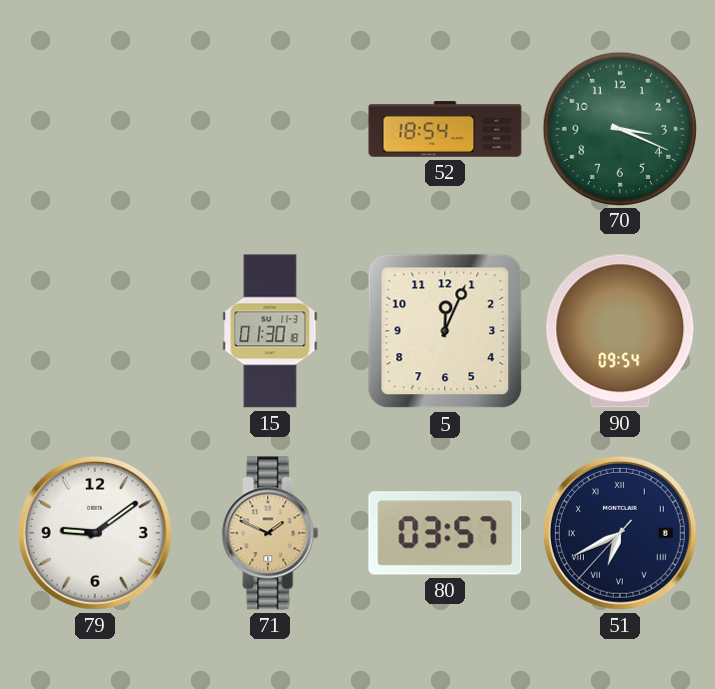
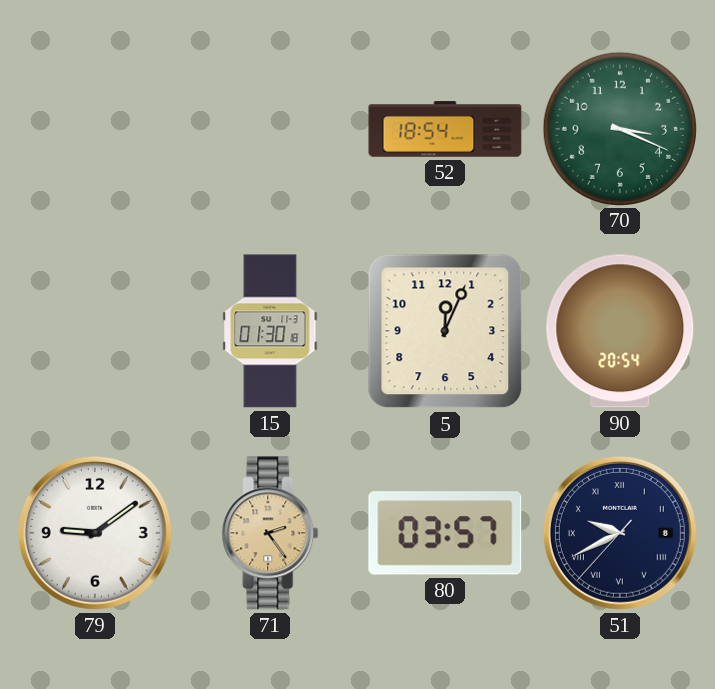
90: 09:54 -> 20:54
71: 1:49 -> 2:24
51: 6:40 -> 9:40
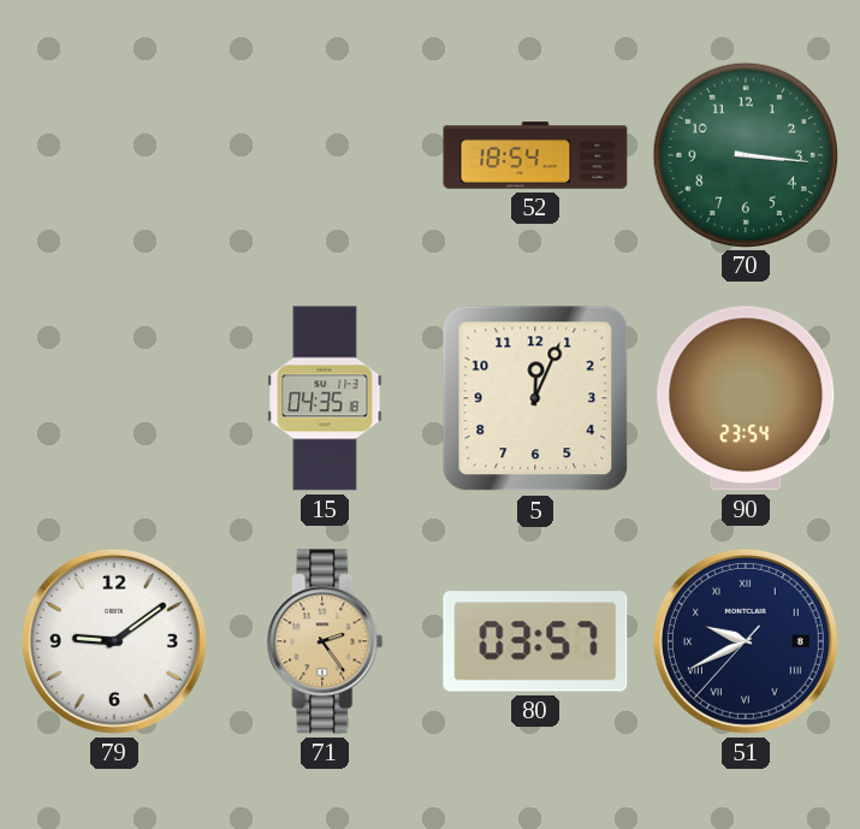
70: 3:19 -> 3:16
15: 01:30 -> 04:35
90: 20:54 -> 23:54
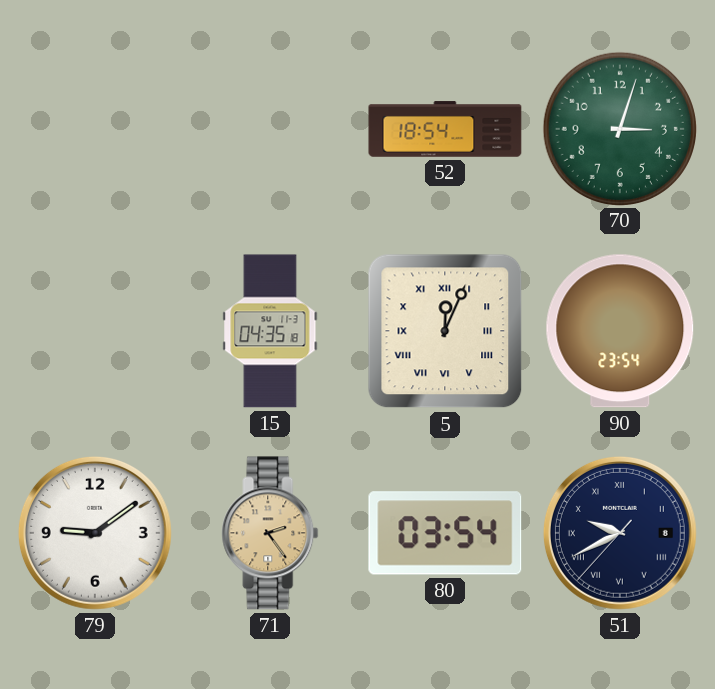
70: 3:16 -> 3:03
5 numerals: Arabic -> Roman
80: 03:57 -> 03:54
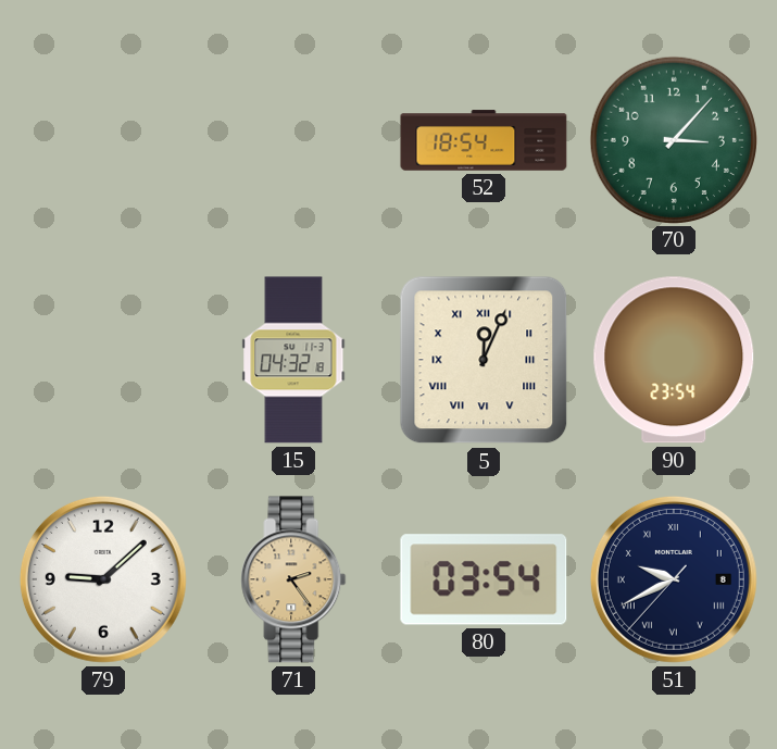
70: 3:03 -> 3:07
15: 04:35 -> 04:32
79: 9:09 -> 9:08
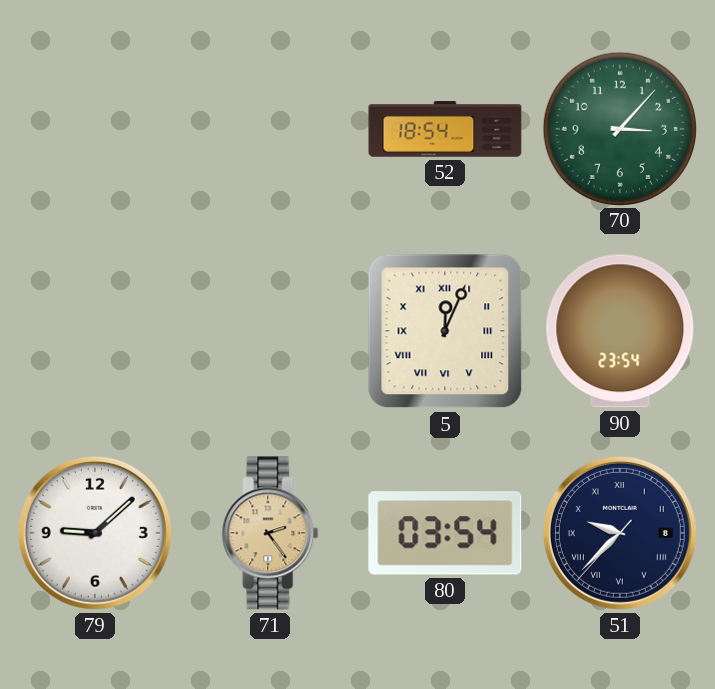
15: 04:32 -> none
51: 9:40 -> 9:37
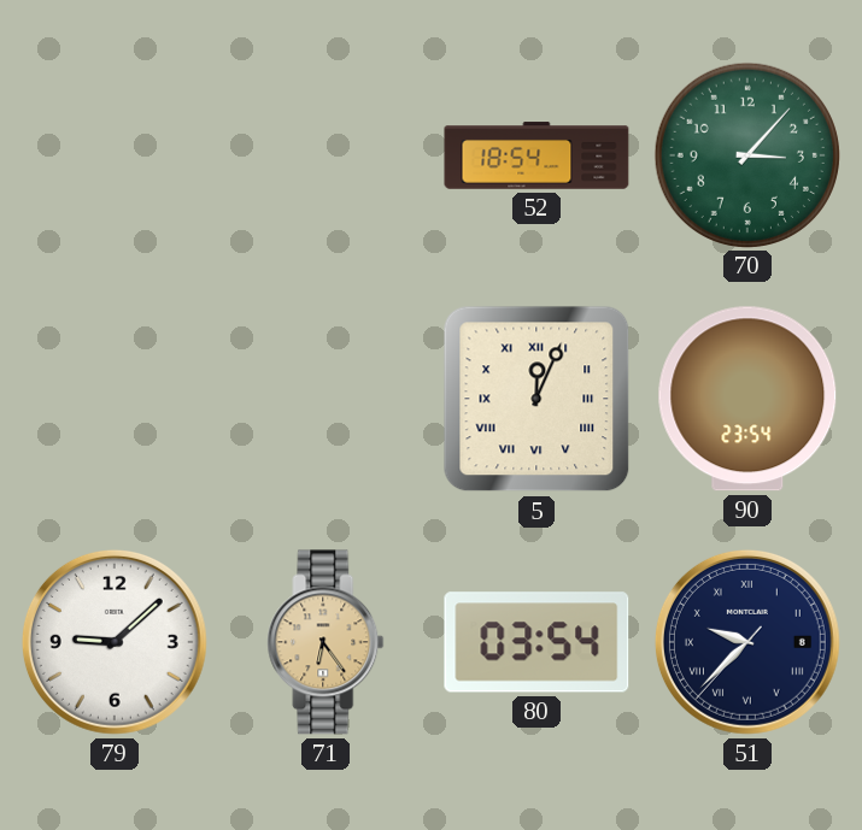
71: 2:24 -> 6:24
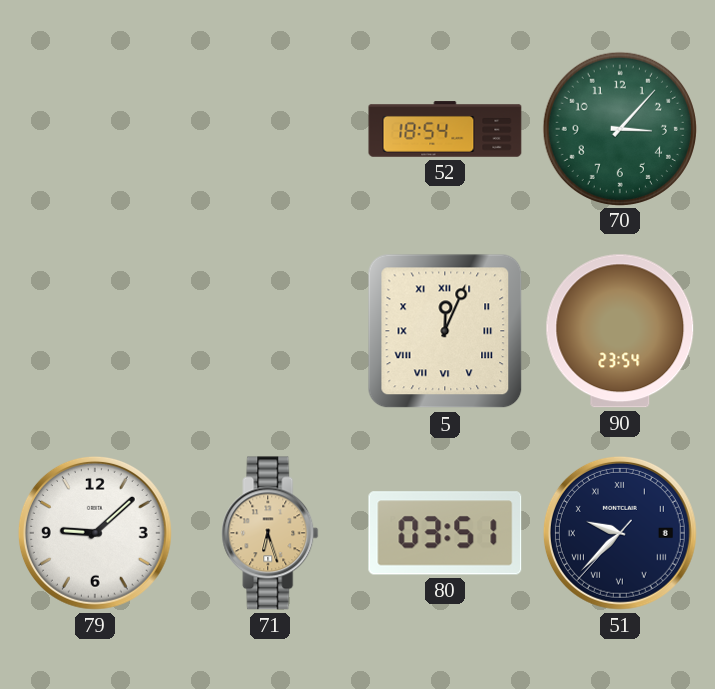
71: 6:24 -> 6:27
80: 03:54 -> 03:51
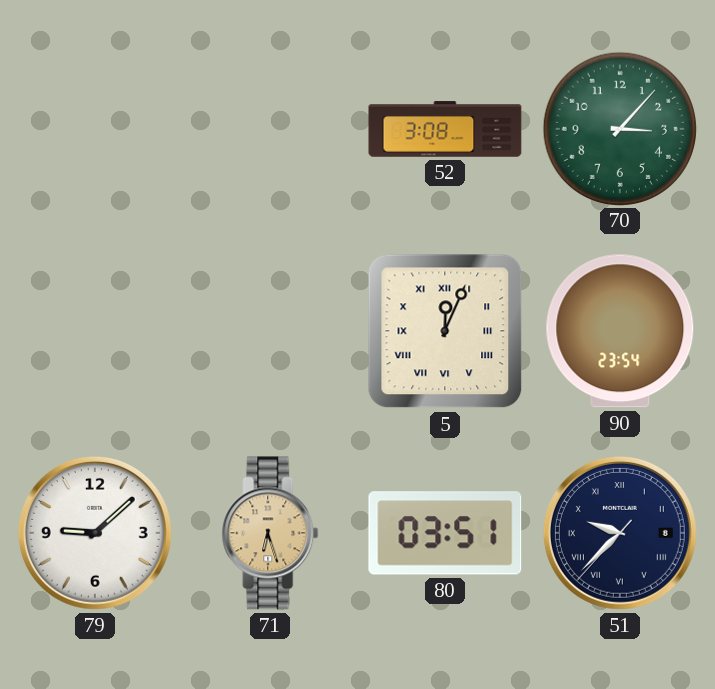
52: 18:54 -> 3:08
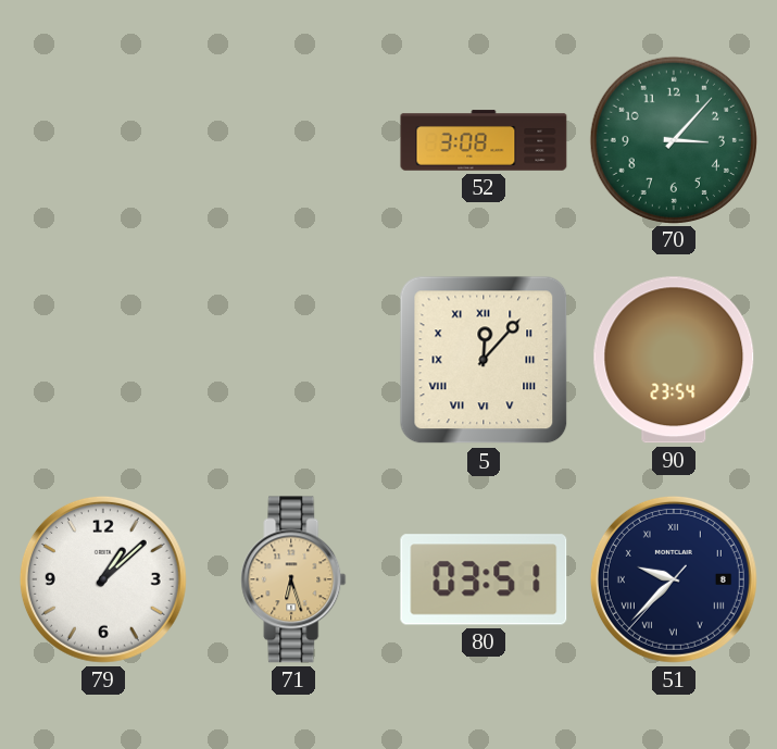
5: 12:04 -> 12:07
79: 9:08 -> 1:08
